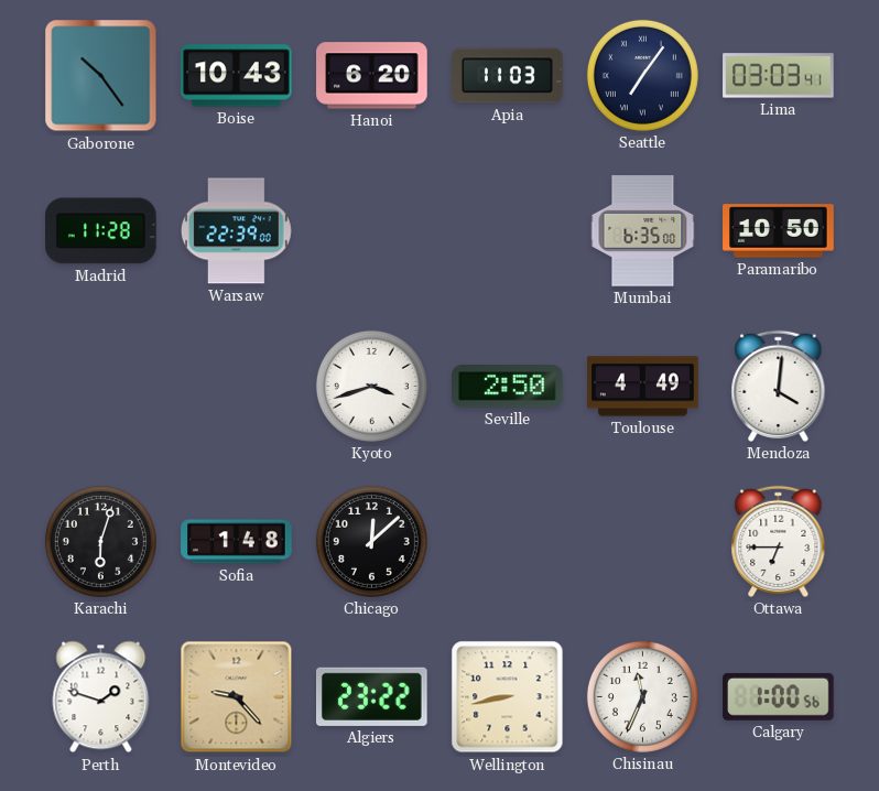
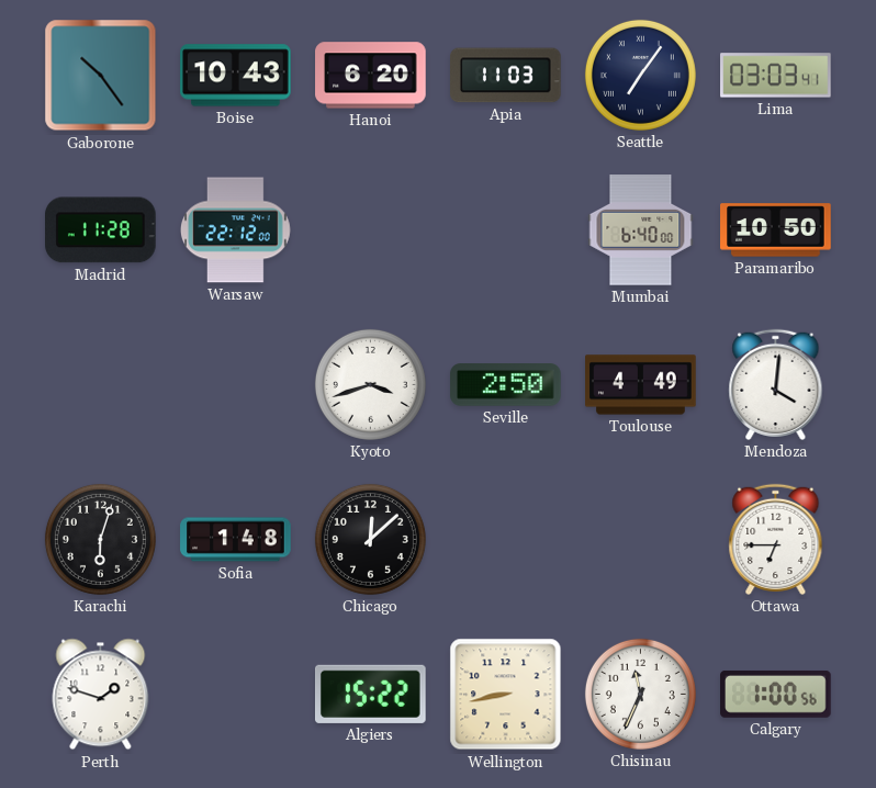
Warsaw: 22:39 -> 22:12
Mumbai: 6:35 -> 6:40
Montevideo: 9:23 -> none
Algiers: 23:22 -> 15:22
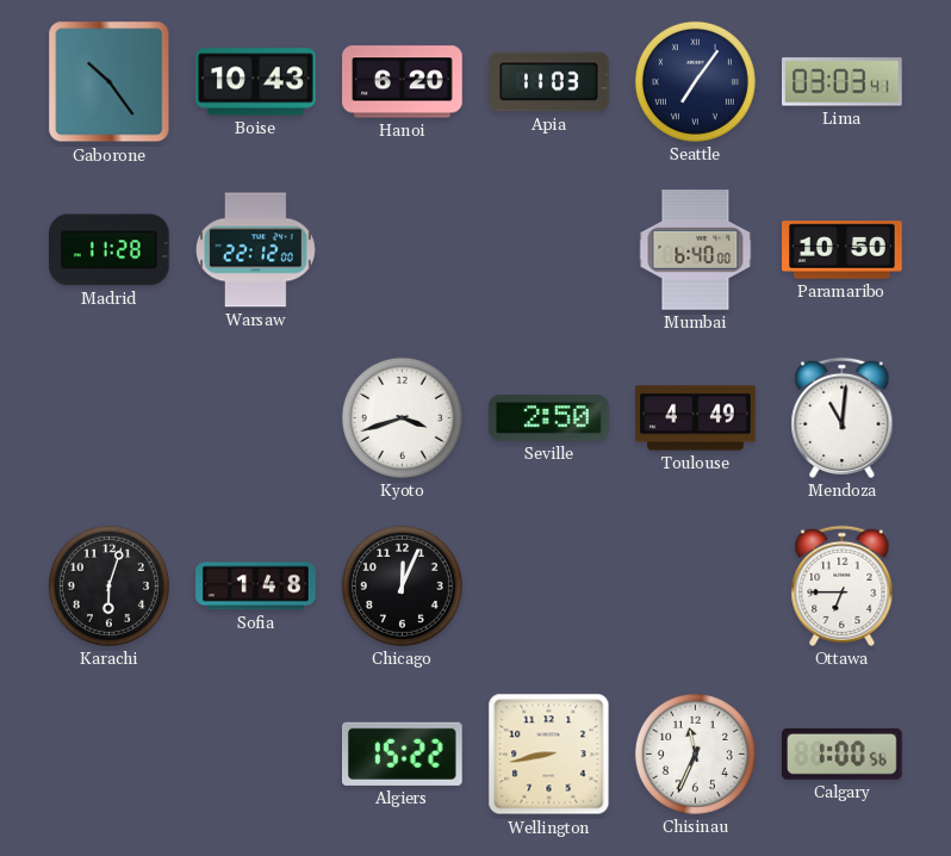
Mendoza: 4:01 -> 11:01
Chicago: 12:08 -> 12:04
Perth: 1:48 -> none
